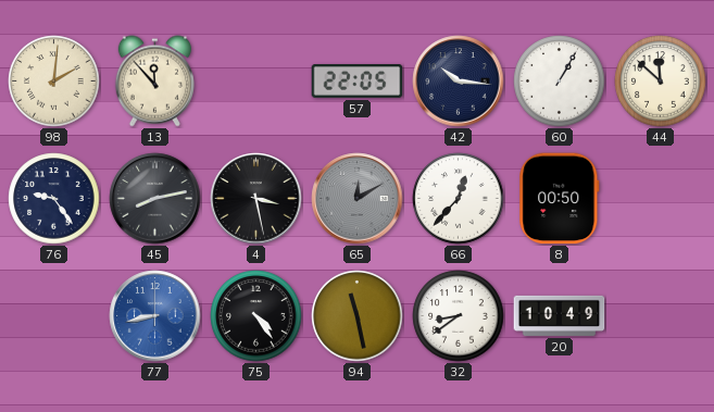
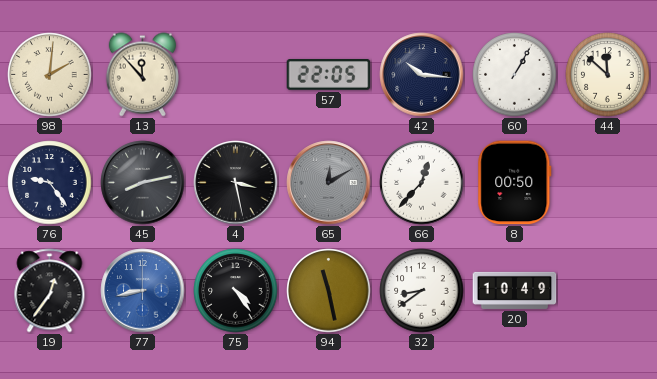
19: none -> 12:36
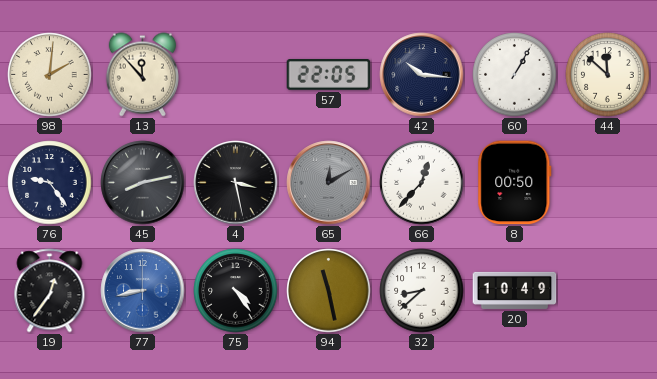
32: 8:39 -> 8:38
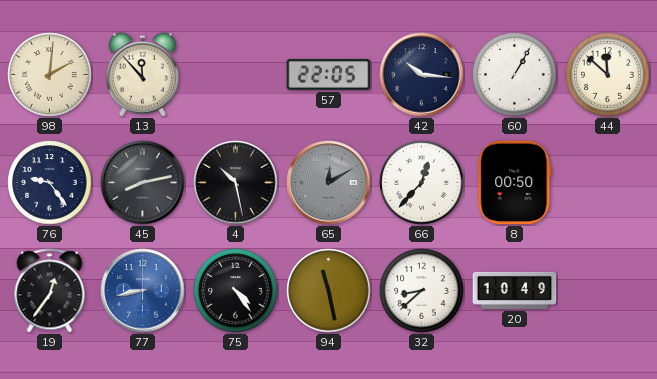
4: 3:28 -> 10:28
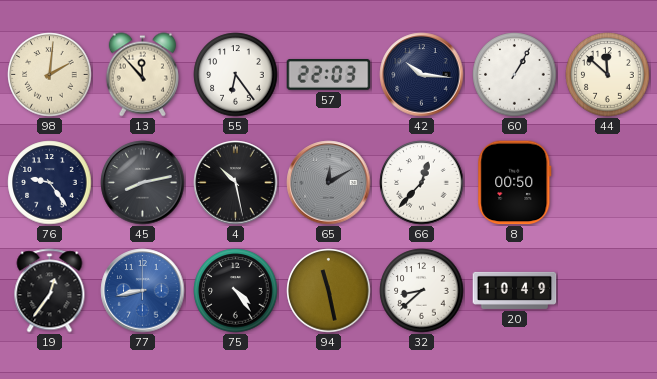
55: none -> 6:24
57: 22:05 -> 22:03
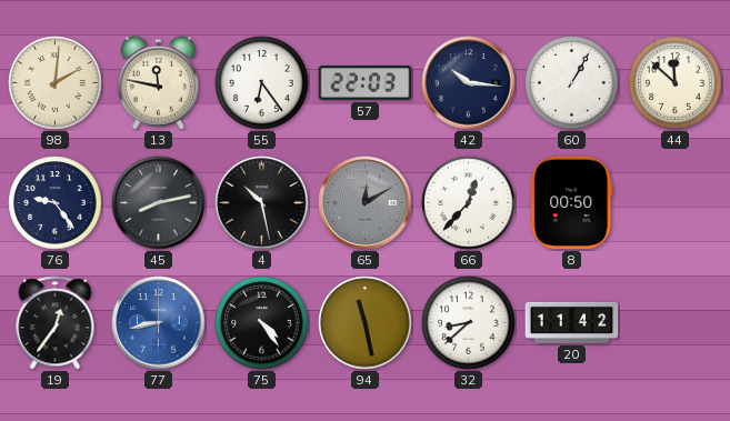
13: 11:53 -> 11:47
20: 10:49 -> 11:42
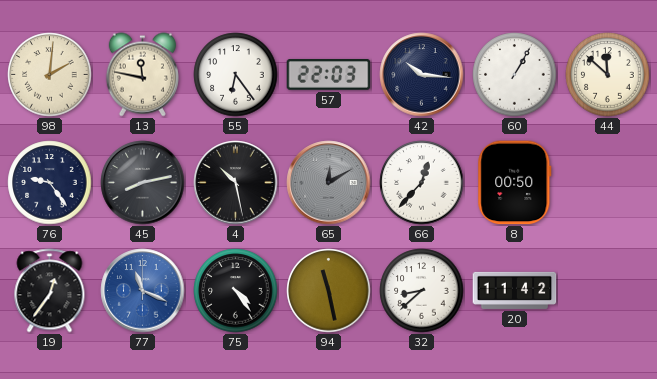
77: 8:43 -> 11:19
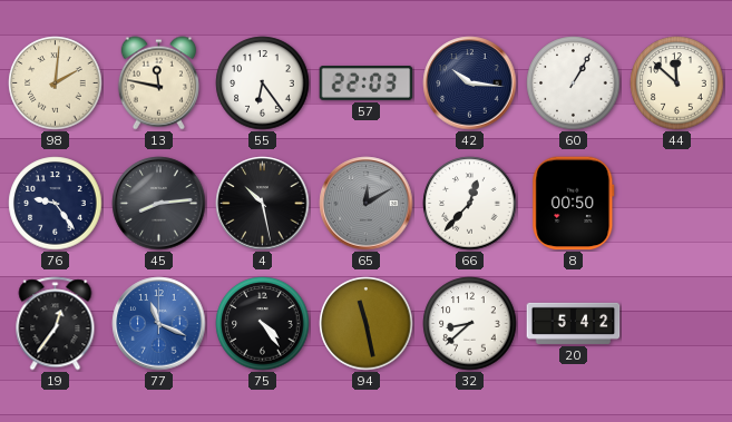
45: 8:13 -> 8:14
20: 11:42 -> 5:42
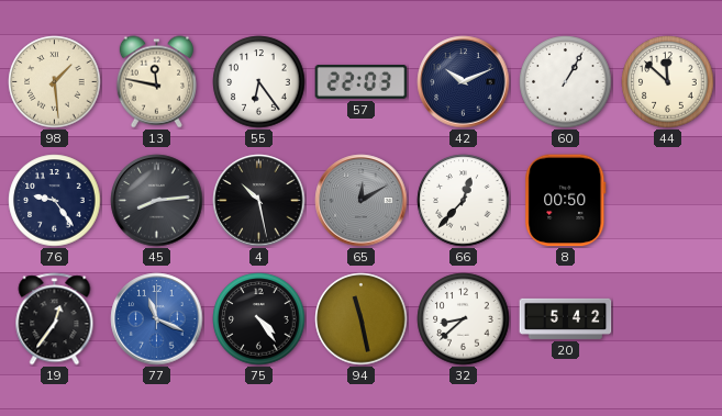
98: 2:01 -> 1:29
42: 10:16 -> 10:11
